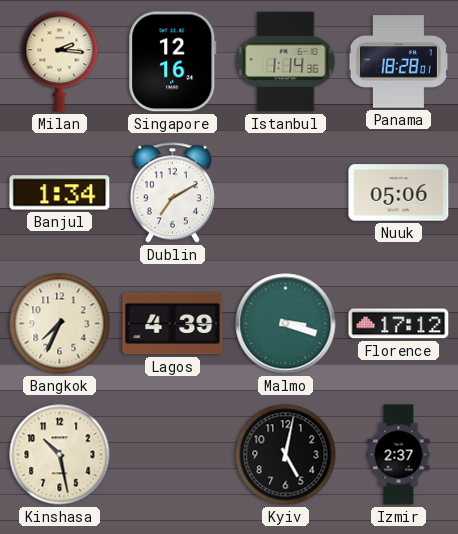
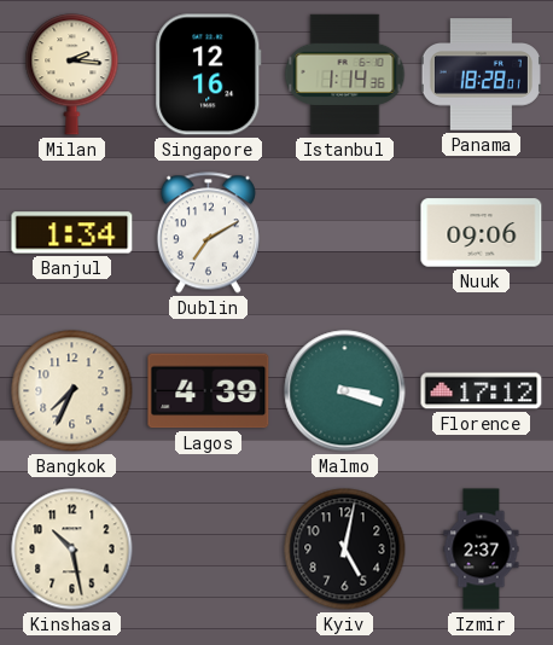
Nuuk: 05:06 -> 09:06
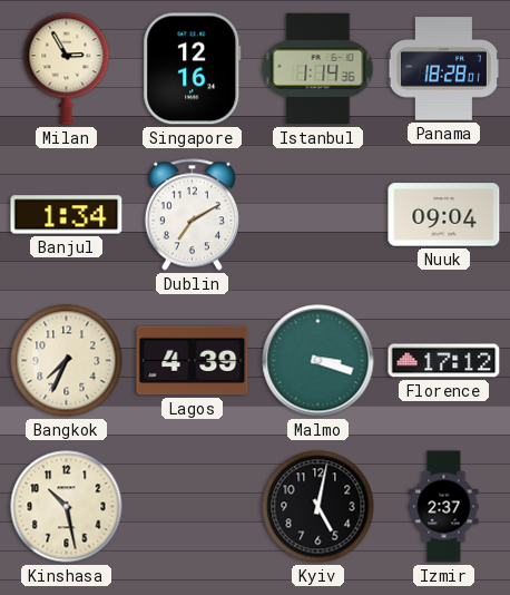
Milan: 2:16 -> 2:55
Nuuk: 09:06 -> 09:04
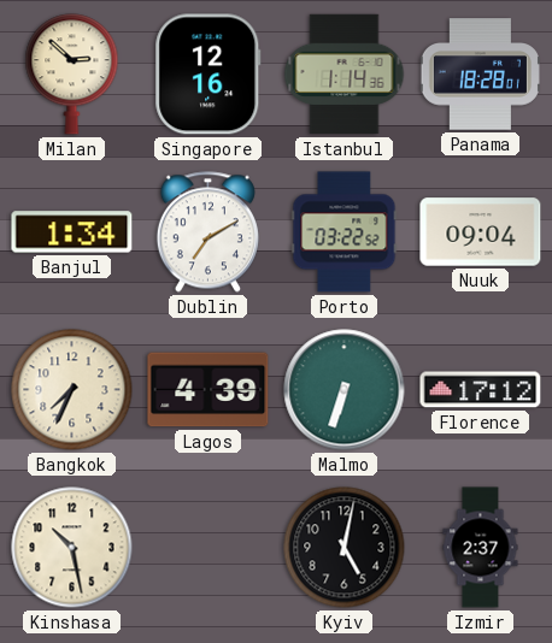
Milan: 2:55 -> 2:52
Porto: none -> 03:22
Malmo: 3:18 -> 6:33
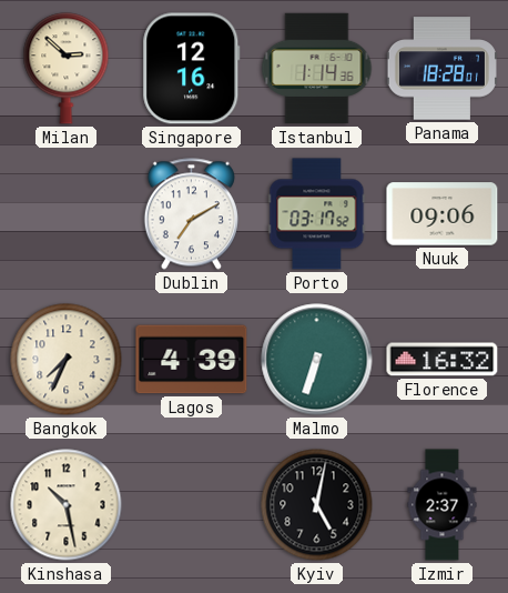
Banjul: 1:34 -> none
Porto: 03:22 -> 03:17
Nuuk: 09:04 -> 09:06
Florence: 17:12 -> 16:32
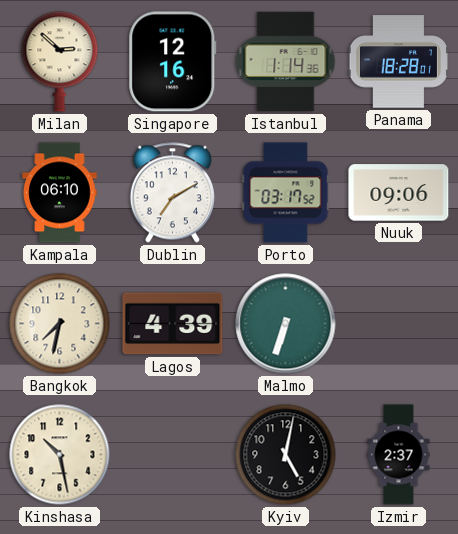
Kampala: none -> 06:10
Bangkok: 7:34 -> 7:32
Florence: 16:32 -> none
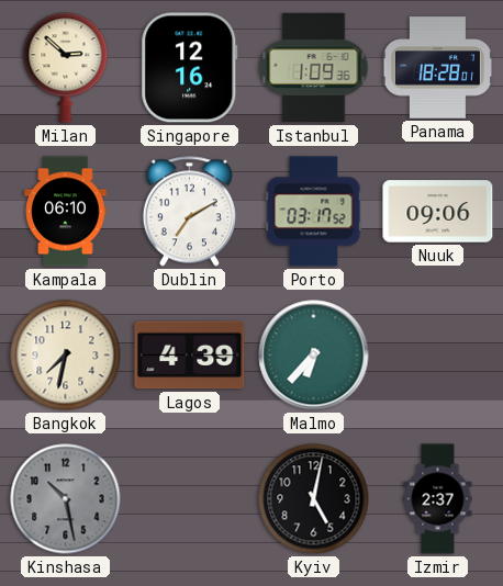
Istanbul: 1:14 -> 1:09
Malmo: 6:33 -> 6:37
Kinshasa dial: cream -> grey
